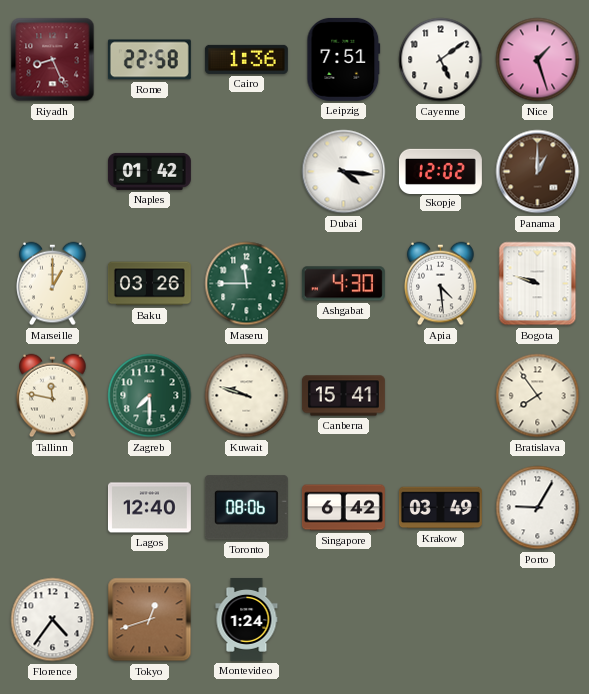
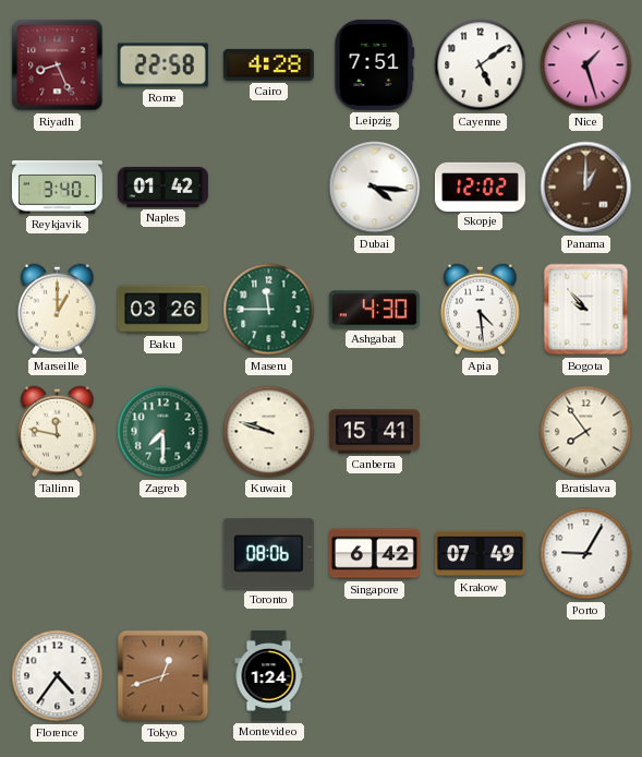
Cairo: 1:36 -> 4:28
Reykjavik: none -> 3:40
Bogota: 9:48 -> 9:53
Lagos: 12:40 -> none
Krakow: 03:49 -> 07:49
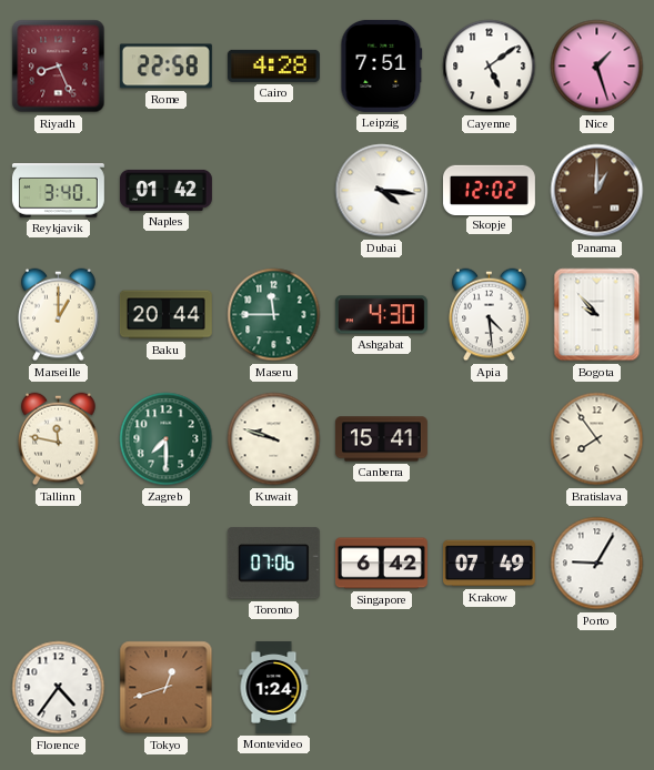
Baku: 03:26 -> 20:44
Toronto: 08:06 -> 07:06
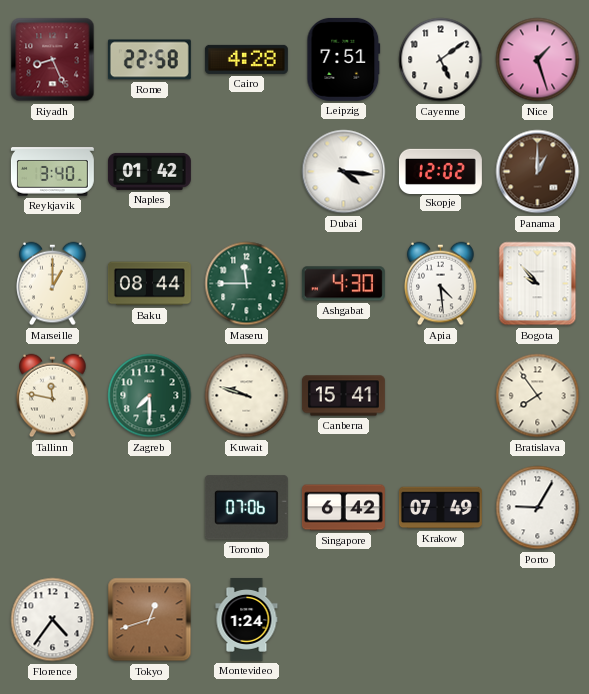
Baku: 20:44 -> 08:44
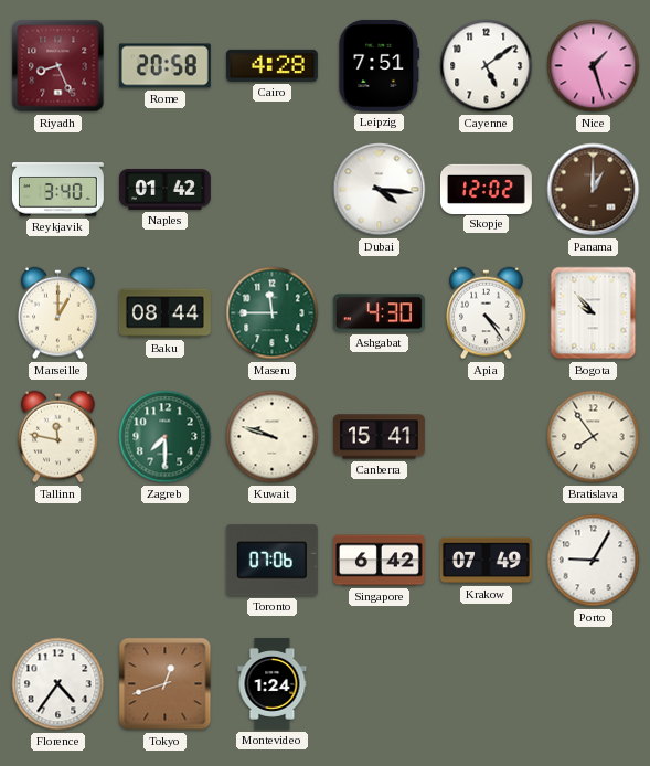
Rome: 22:58 -> 20:58
Apia: 4:29 -> 4:24
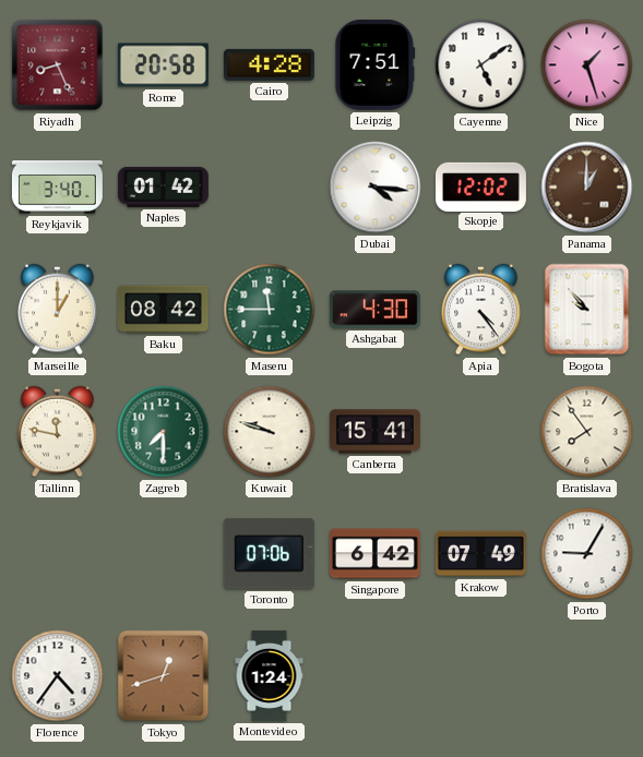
Baku: 08:44 -> 08:42
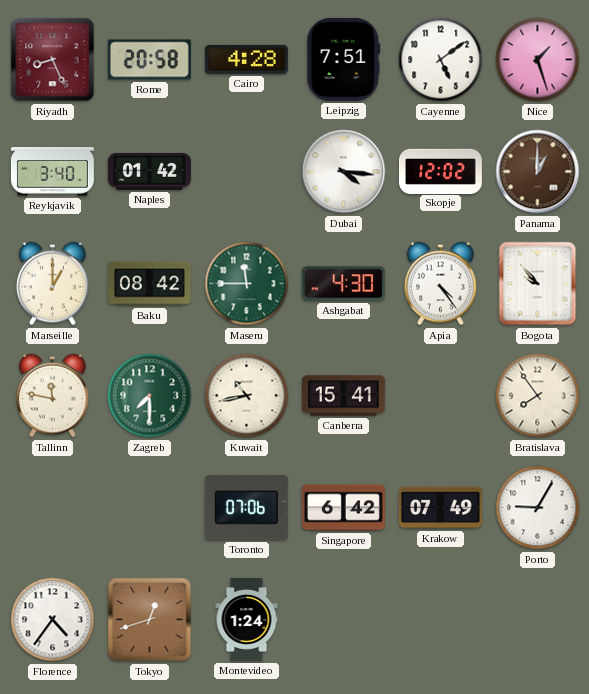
Kuwait: 9:48 -> 10:43
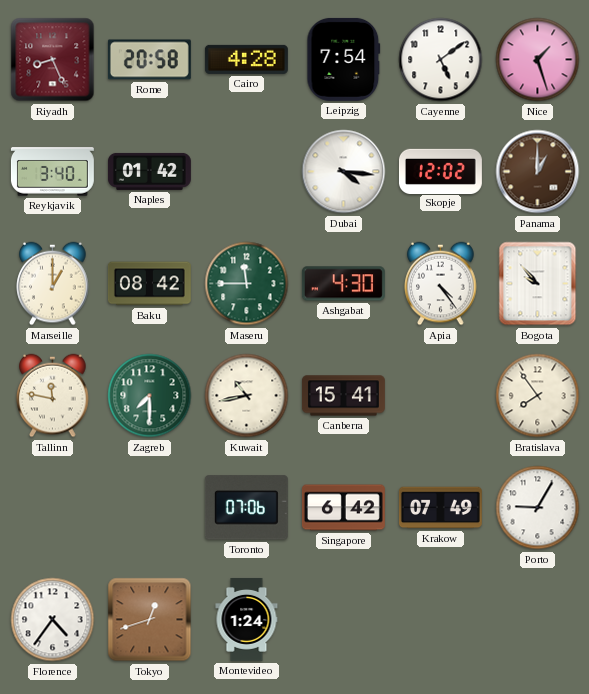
Leipzig: 7:51 -> 7:54
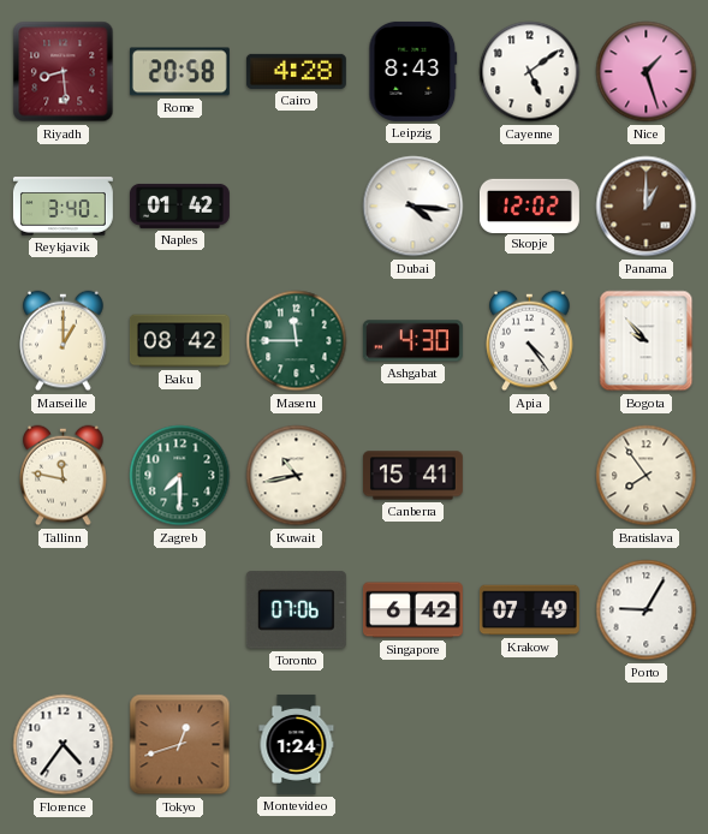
Riyadh: 8:26 -> 8:29
Leipzig: 7:54 -> 8:43
